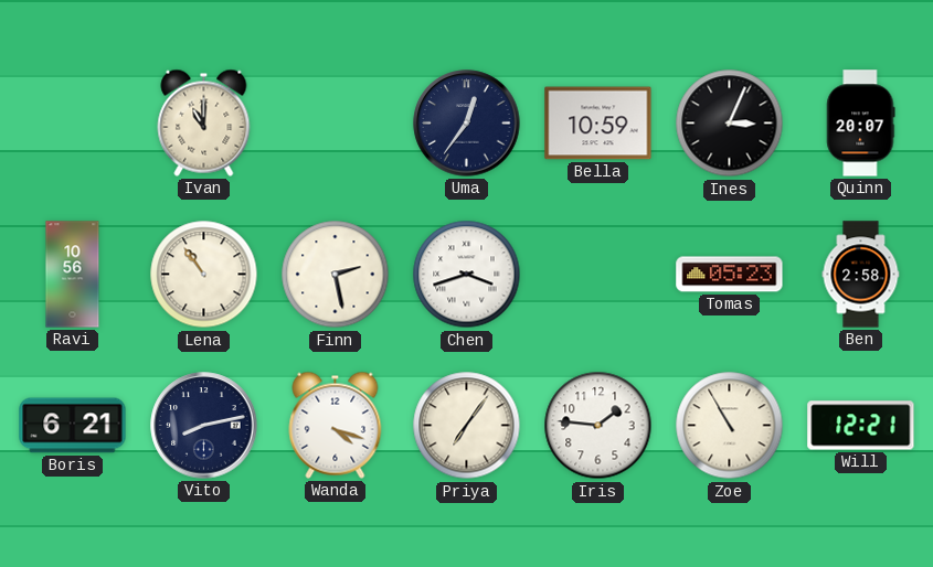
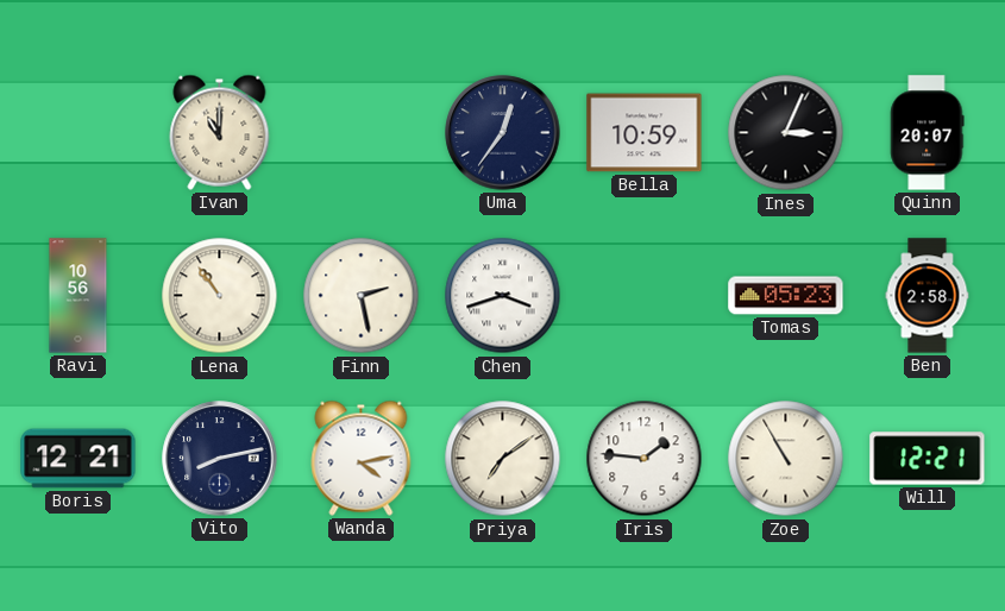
Boris: 6:21 -> 12:21
Wanda: 4:18 -> 4:13
Priya: 7:06 -> 7:09
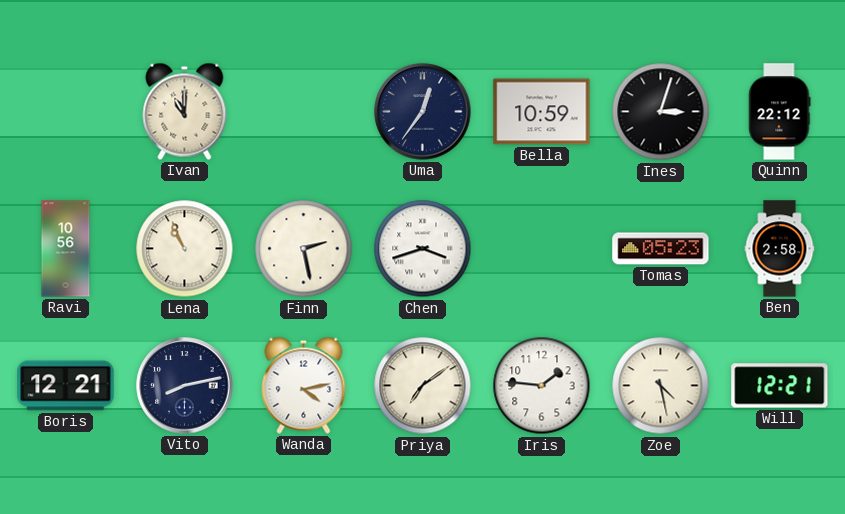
Ines: 3:04 -> 3:03
Quinn: 20:07 -> 22:12
Lena: 10:54 -> 10:56
Zoe: 10:55 -> 4:28
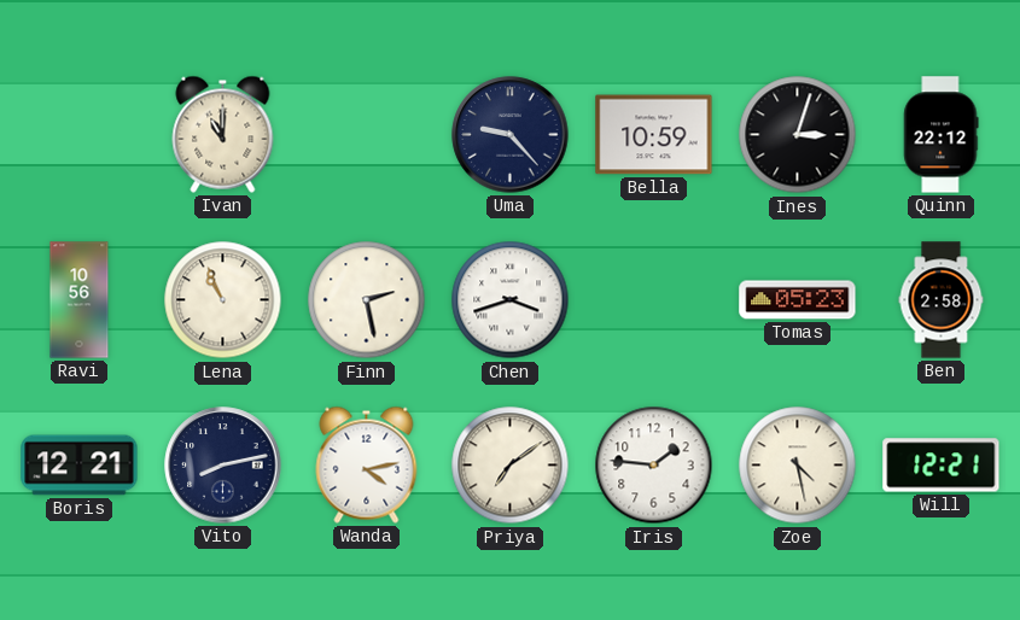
Uma: 12:36 -> 9:23
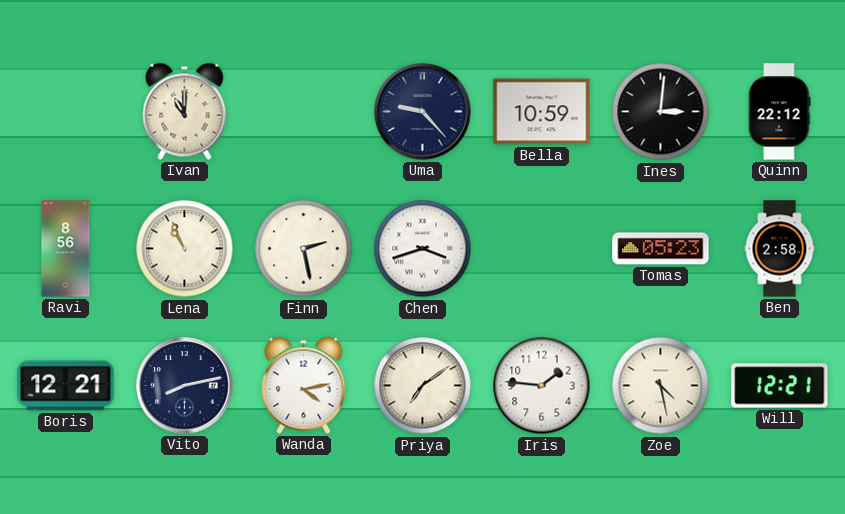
Ines: 3:03 -> 3:01
Ravi: 10:56 -> 8:56
